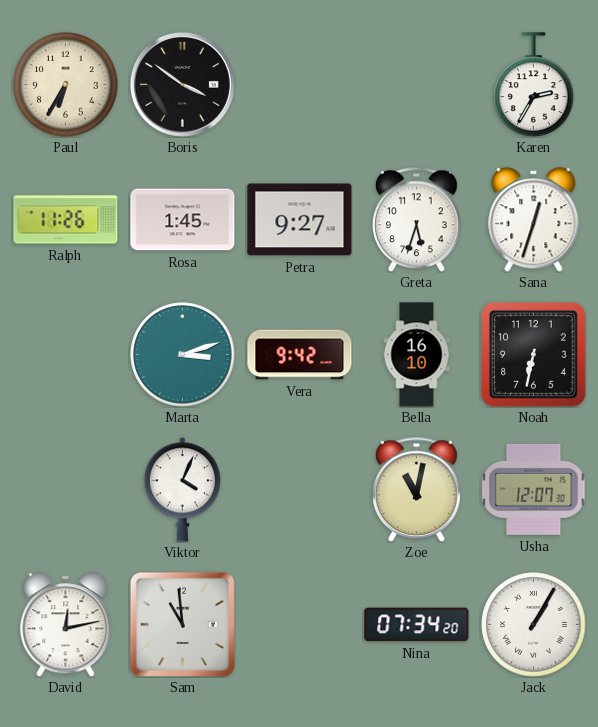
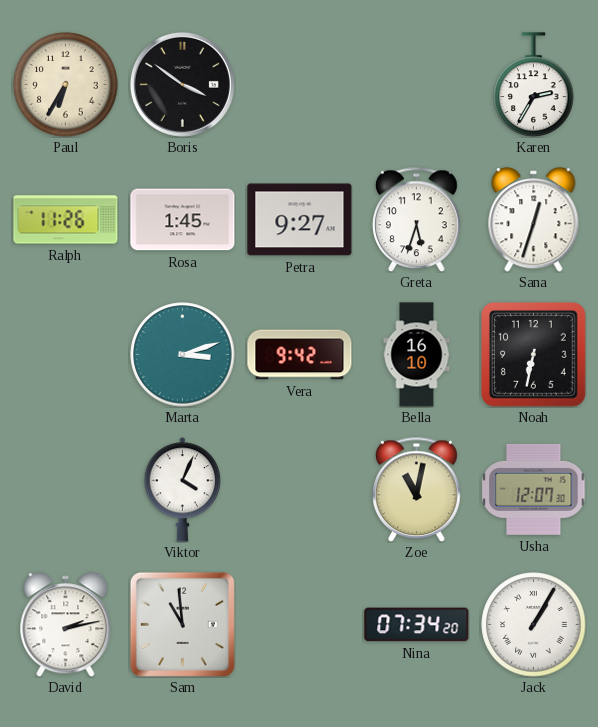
David: 12:13 -> 2:13
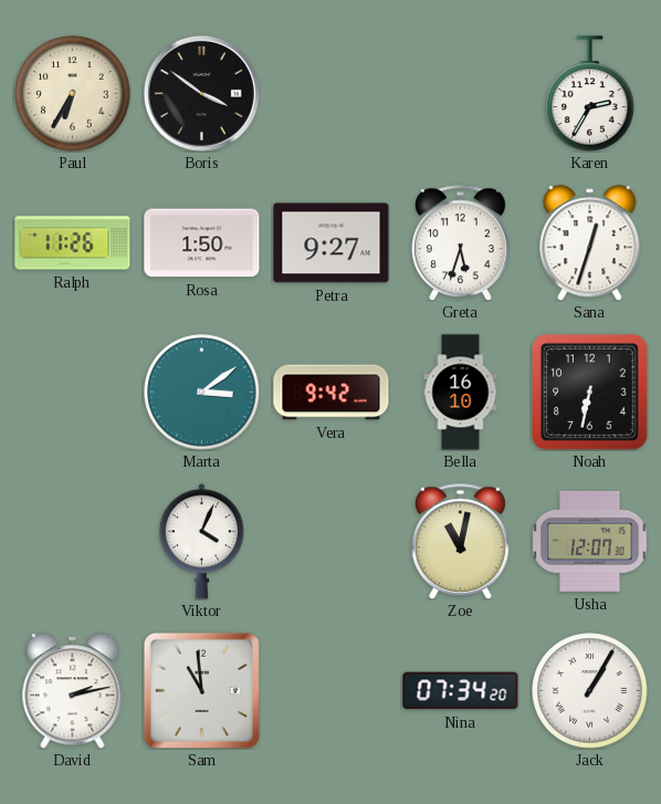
Rosa: 1:45 -> 1:50
Marta: 3:12 -> 3:09
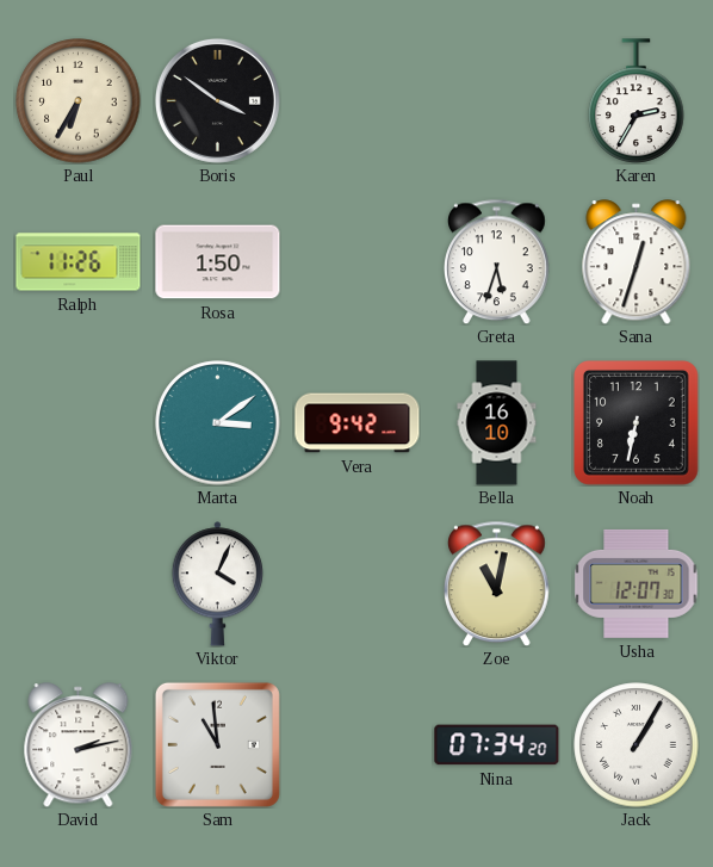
Petra: 9:27 -> none
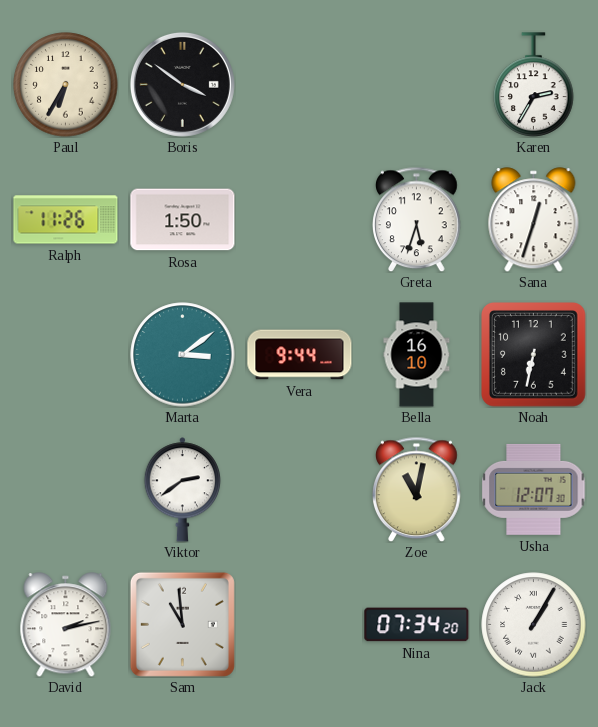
Vera: 9:42 -> 9:44
Viktor: 4:04 -> 2:39
